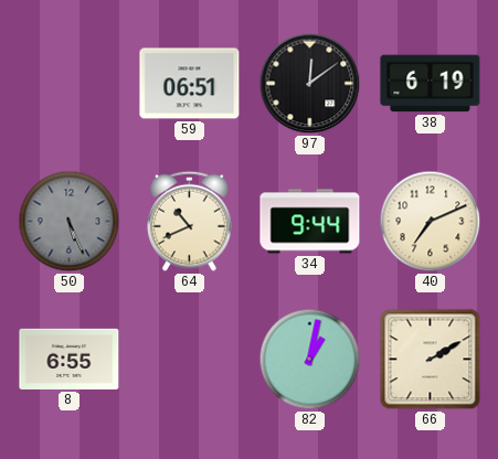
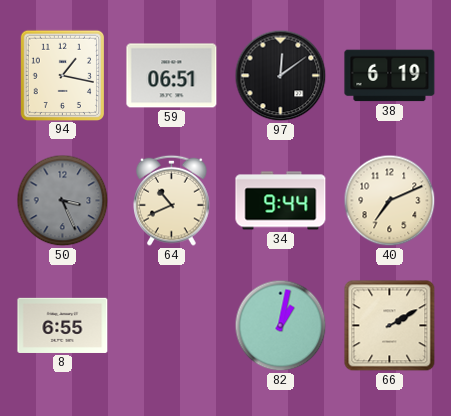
94: none -> 1:17
50: 5:26 -> 3:26
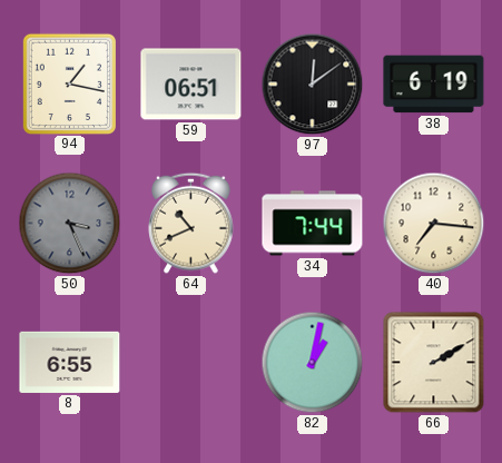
34: 9:44 -> 7:44
40: 7:11 -> 7:16
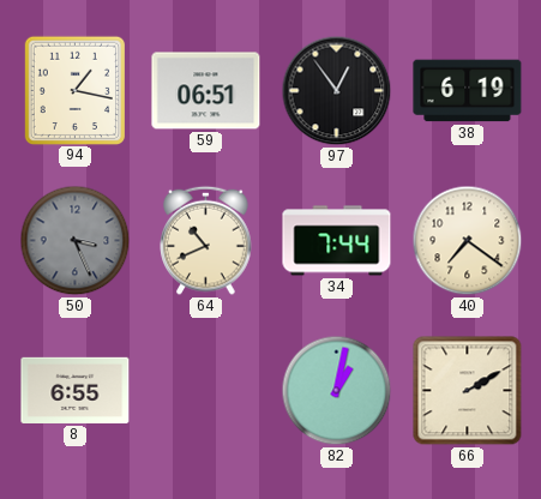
97: 12:09 -> 12:54
40: 7:16 -> 7:21
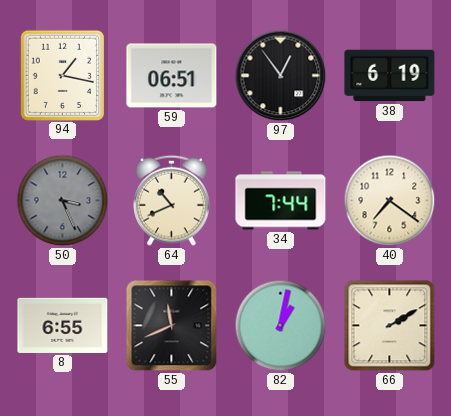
55: none -> 11:41
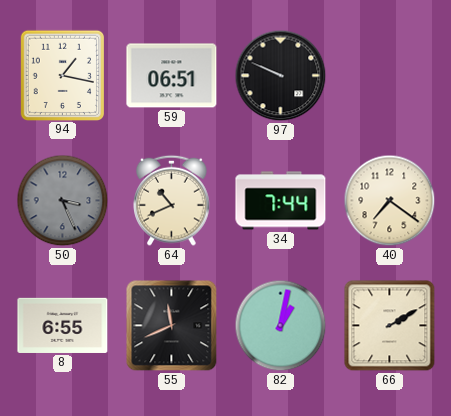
97: 12:54 -> 9:49
38: 6:19 -> none
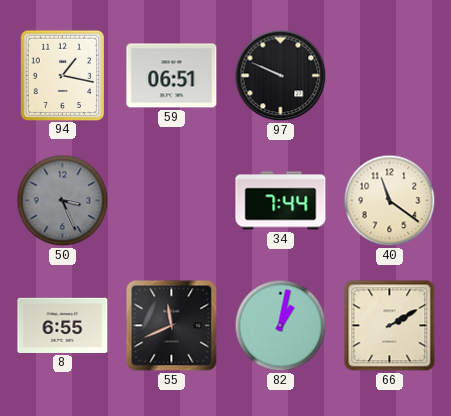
64: 10:41 -> none
40: 7:21 -> 11:21
